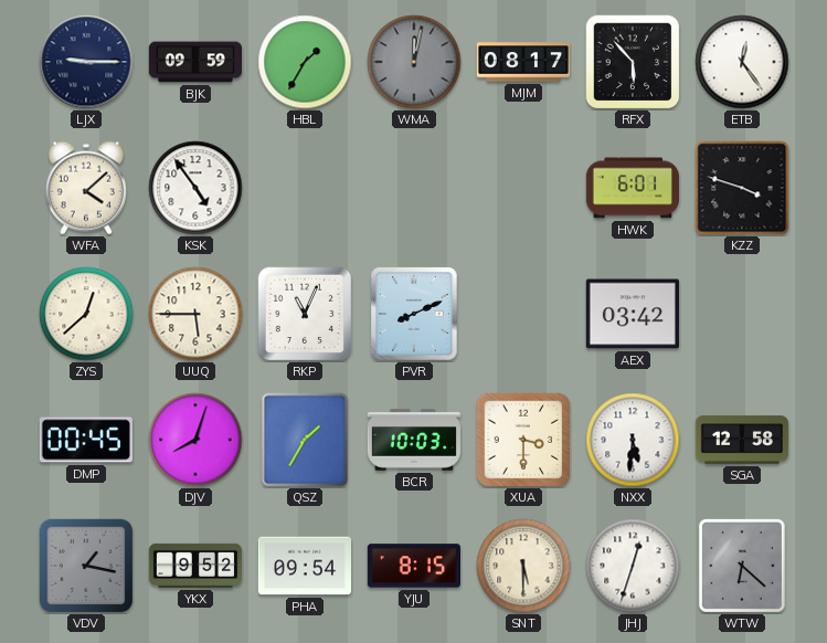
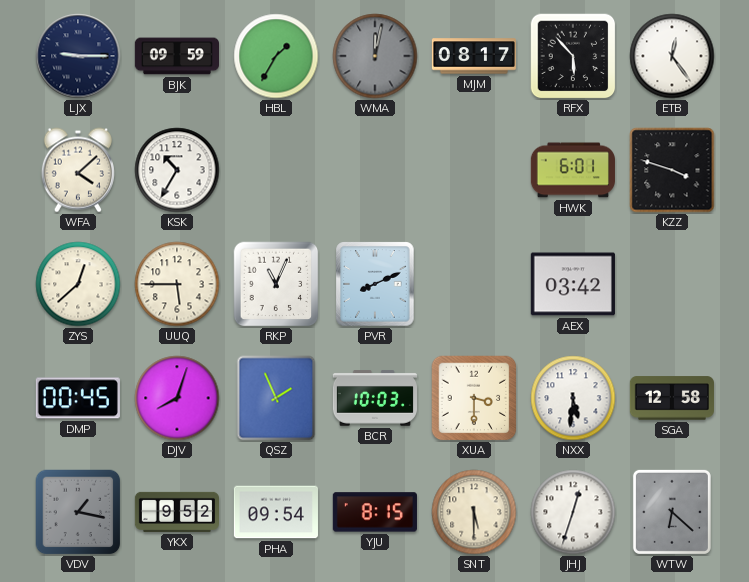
KSK: 4:54 -> 10:35
QSZ: 1:35 -> 1:56
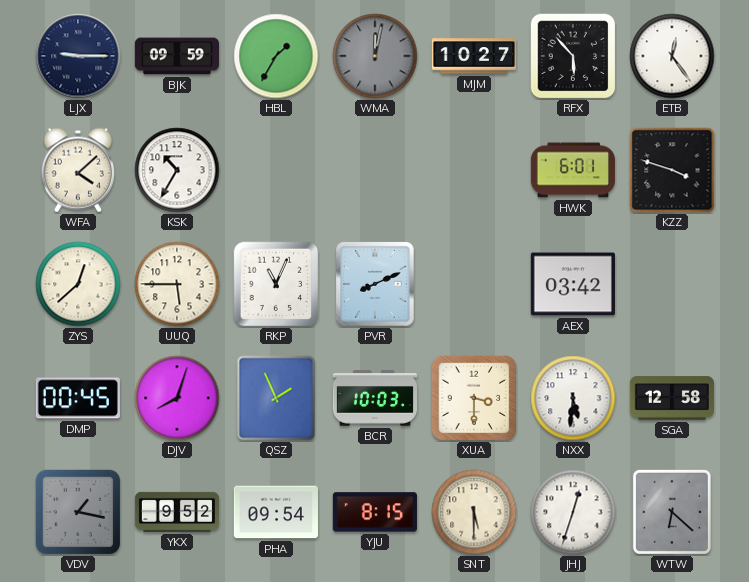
MJM: 08:17 -> 10:27
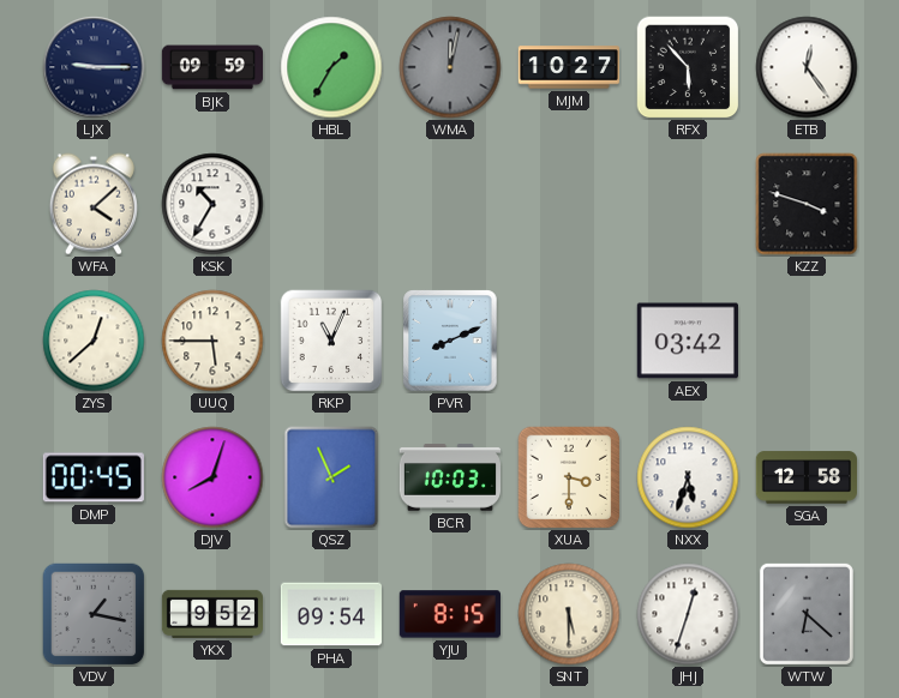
HWK: 6:01 -> none
NXX: 5:31 -> 5:33
